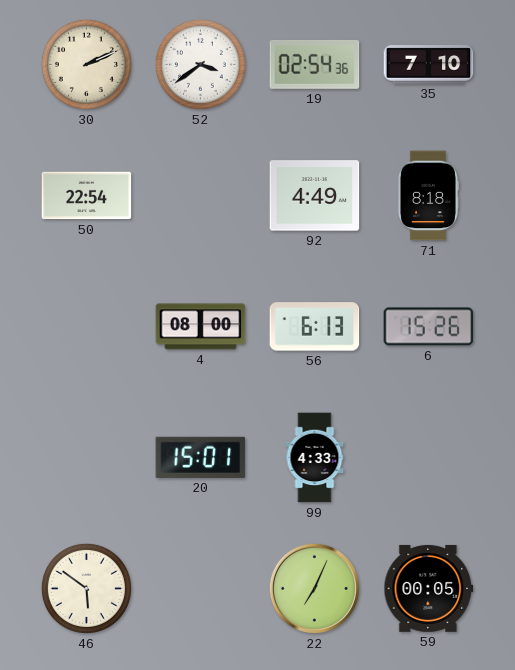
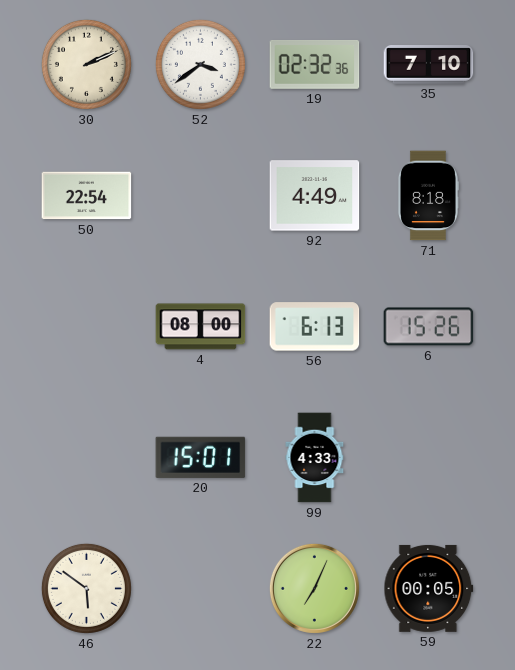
19: 02:54 -> 02:32
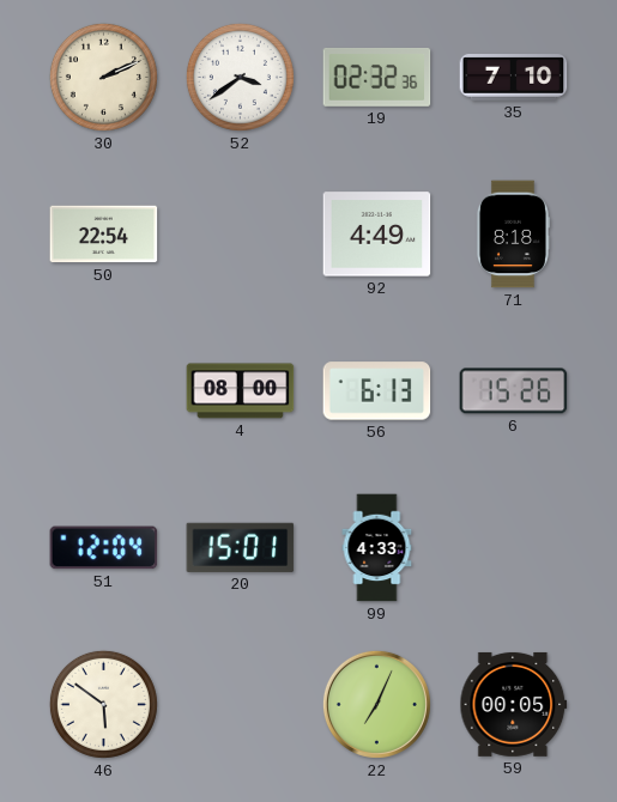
51: none -> 12:04
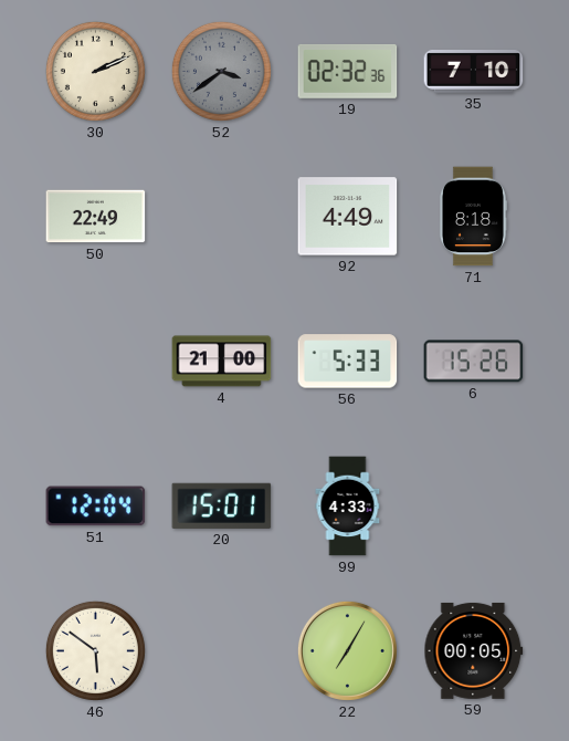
52 dial: white -> grey
50: 22:54 -> 22:49
4: 08:00 -> 21:00
56: 6:13 -> 5:33
22: 7:04 -> 7:05
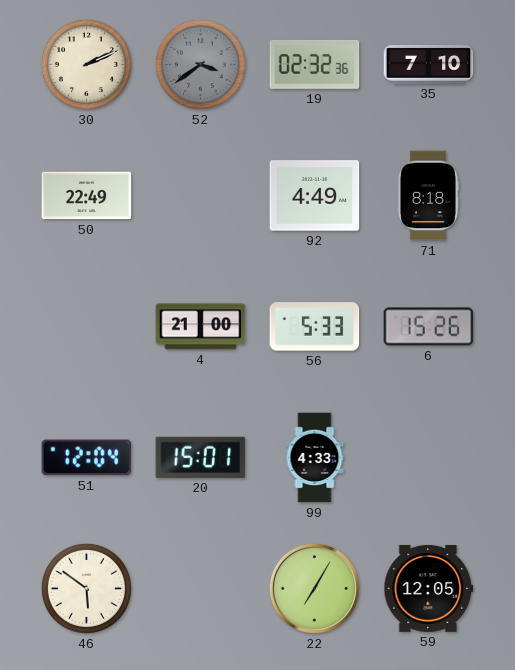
59: 00:05 -> 12:05
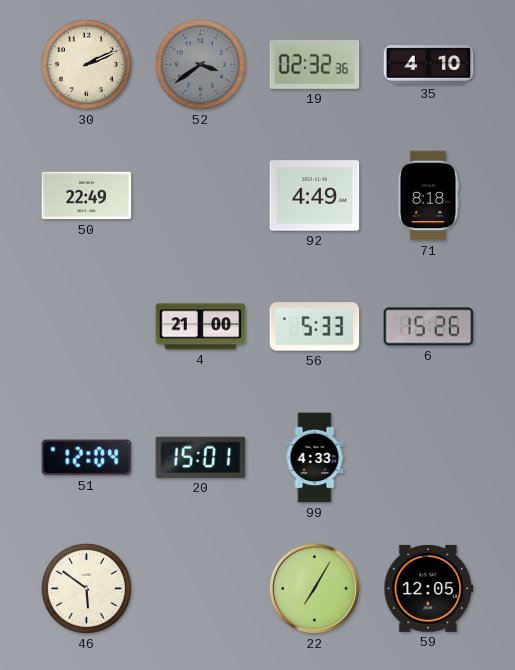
35: 7:10 -> 4:10
